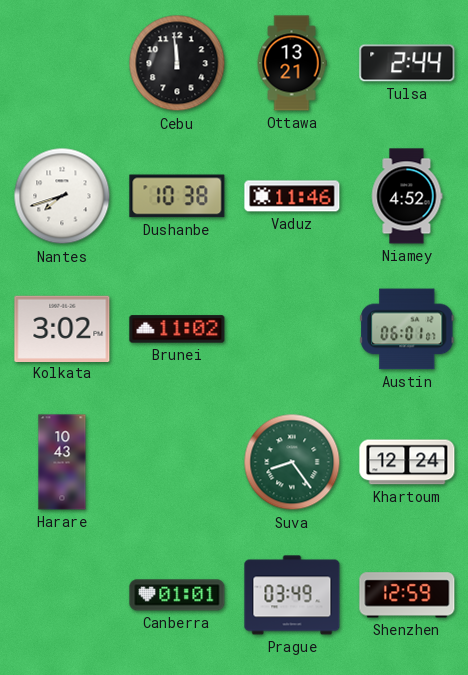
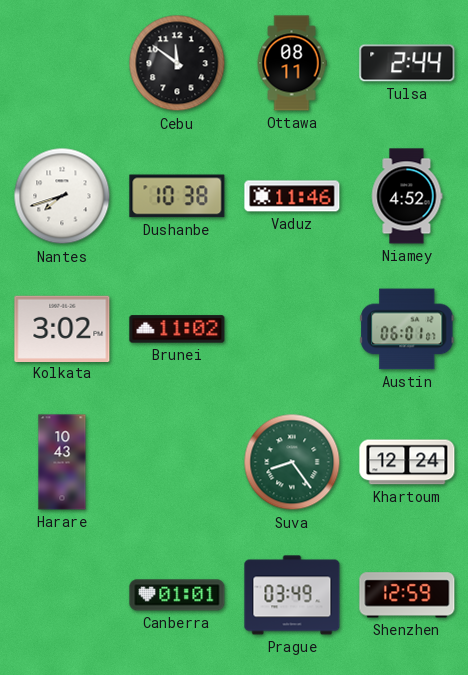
Cebu: 11:59 -> 11:51
Ottawa: 13:21 -> 08:11
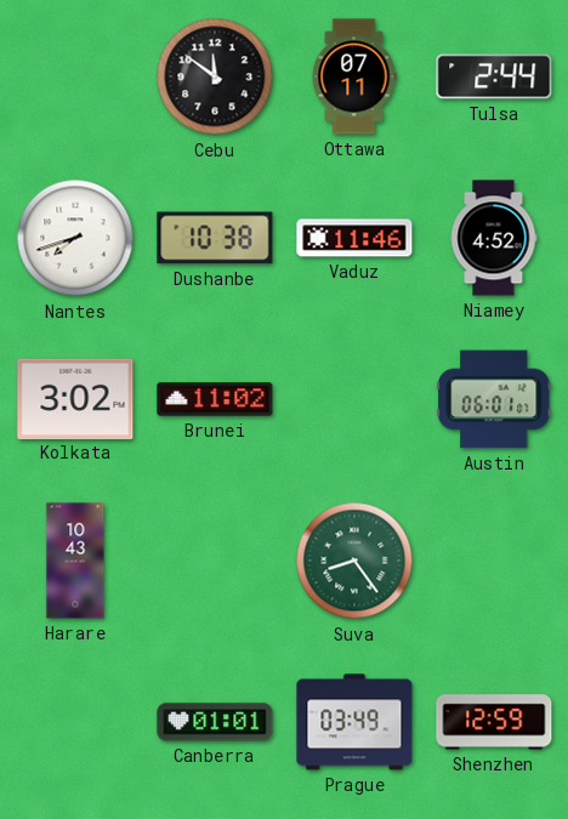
Ottawa: 08:11 -> 07:11
Khartoum: 12:24 -> none
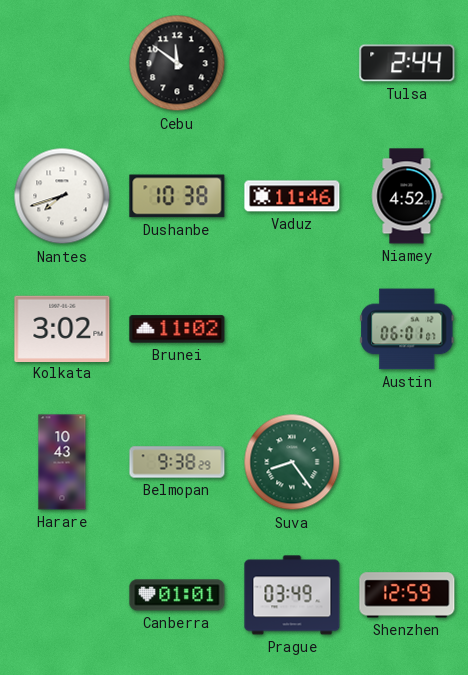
Ottawa: 07:11 -> none
Belmopan: none -> 9:38
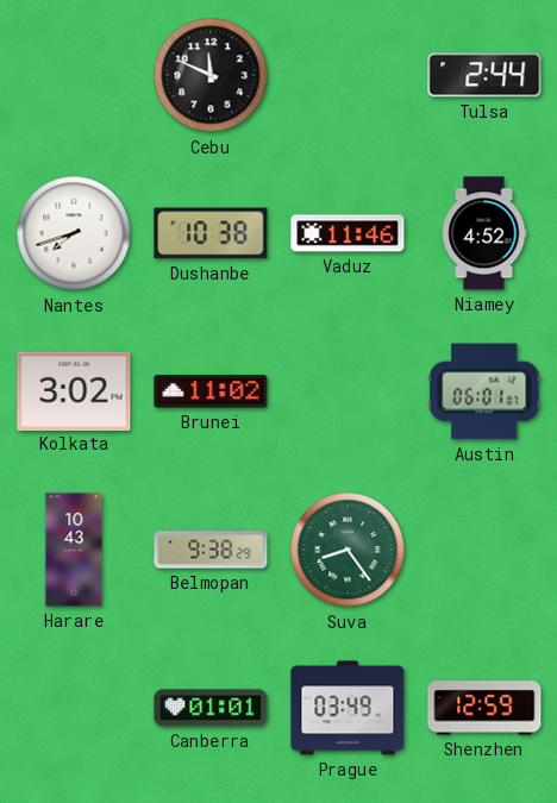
Cebu: 11:51 -> 11:49
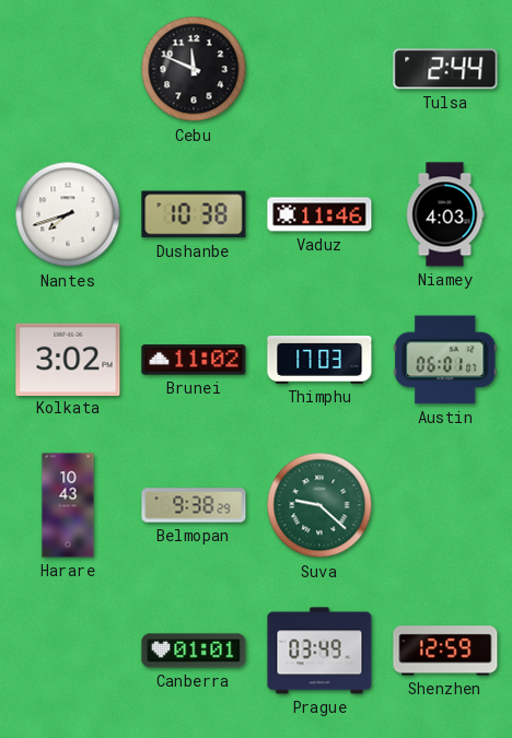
Niamey: 4:52 -> 4:03
Thimphu: none -> 17:03
Suva: 8:24 -> 9:22
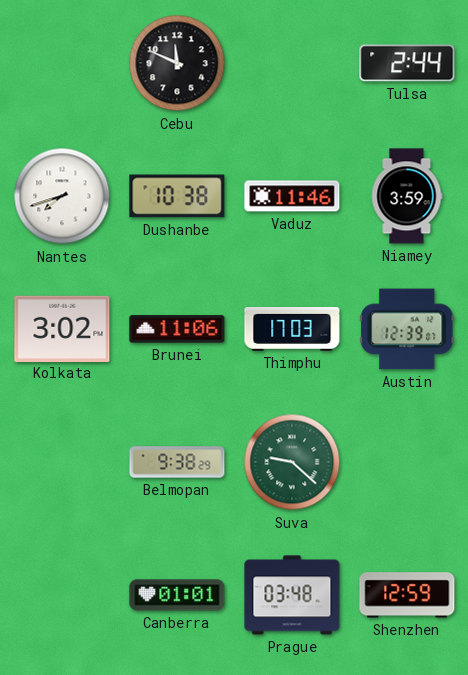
Niamey: 4:03 -> 3:59
Brunei: 11:02 -> 11:06
Austin: 06:01 -> 12:39
Harare: 10:43 -> none
Prague: 03:49 -> 03:48
